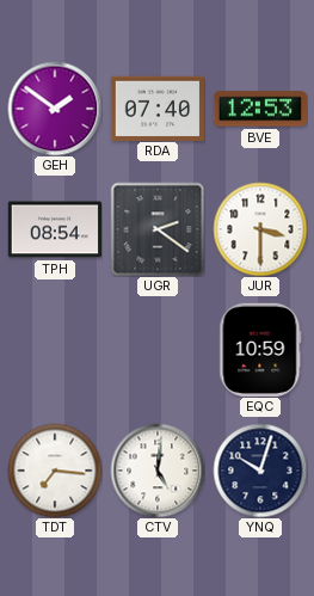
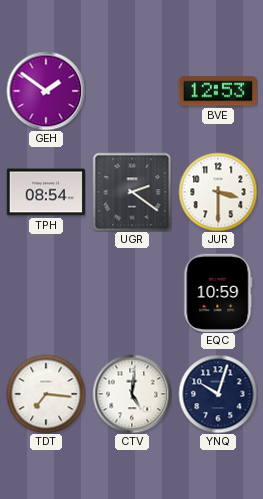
RDA: 07:40 -> none
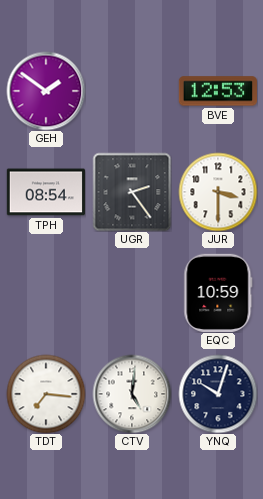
UGR: 2:21 -> 2:24
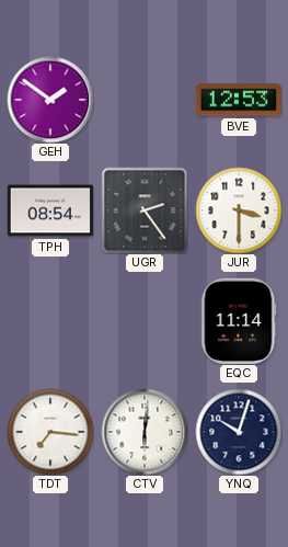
EQC: 10:59 -> 11:14
CTV: 5:01 -> 6:01
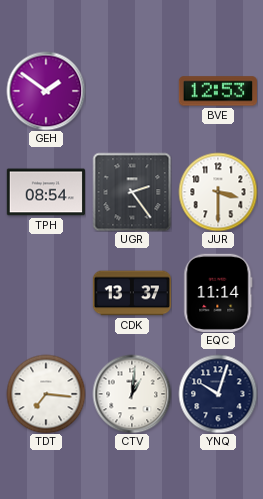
CDK: none -> 13:37
CTV: 6:01 -> 1:01
